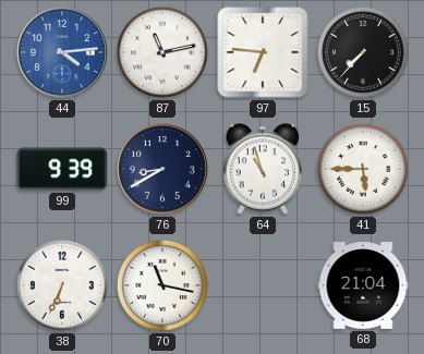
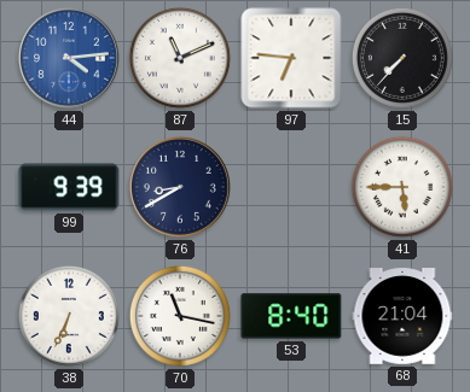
87: 11:13 -> 11:11
64: 10:57 -> none
53: none -> 8:40
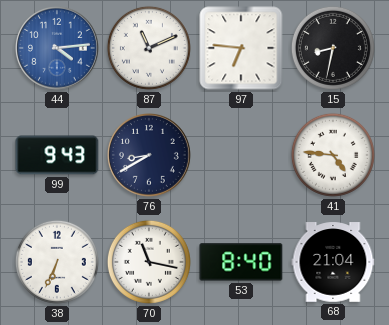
15: 7:37 -> 8:32
99: 9:39 -> 9:43
41: 5:45 -> 4:46
